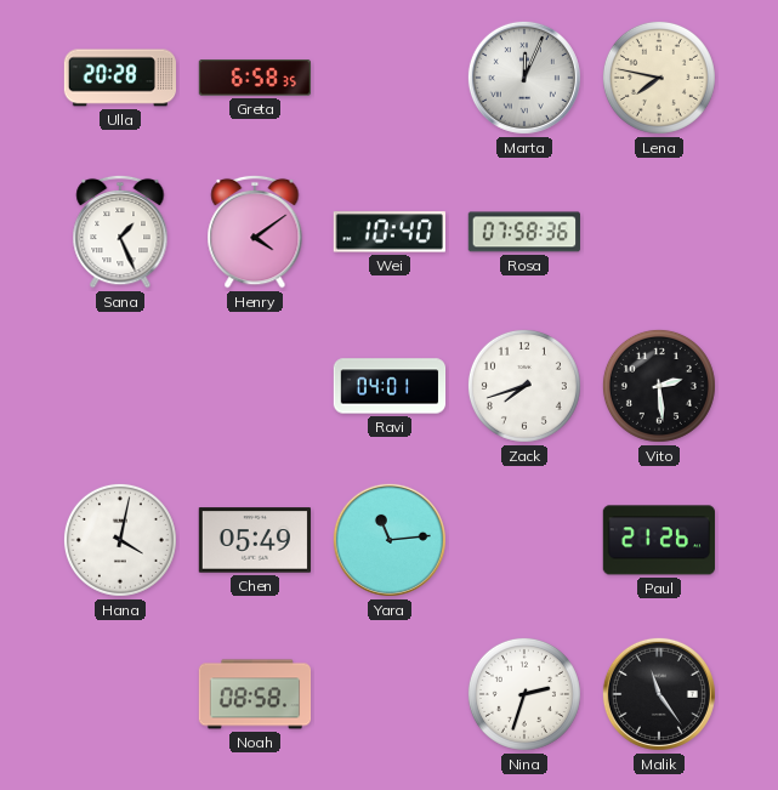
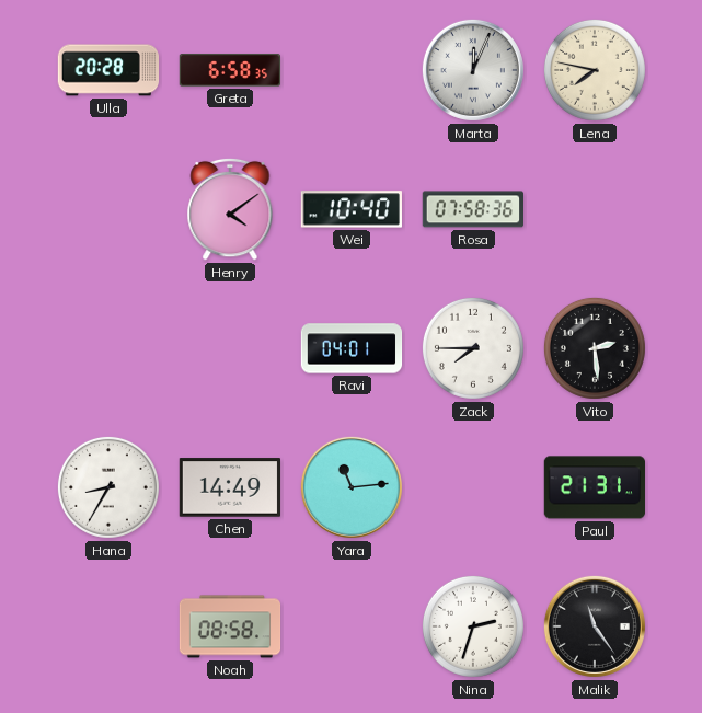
Sana: 1:26 -> none
Zack: 7:42 -> 7:45
Hana: 4:02 -> 8:35
Chen: 05:49 -> 14:49
Paul: 21:26 -> 21:31
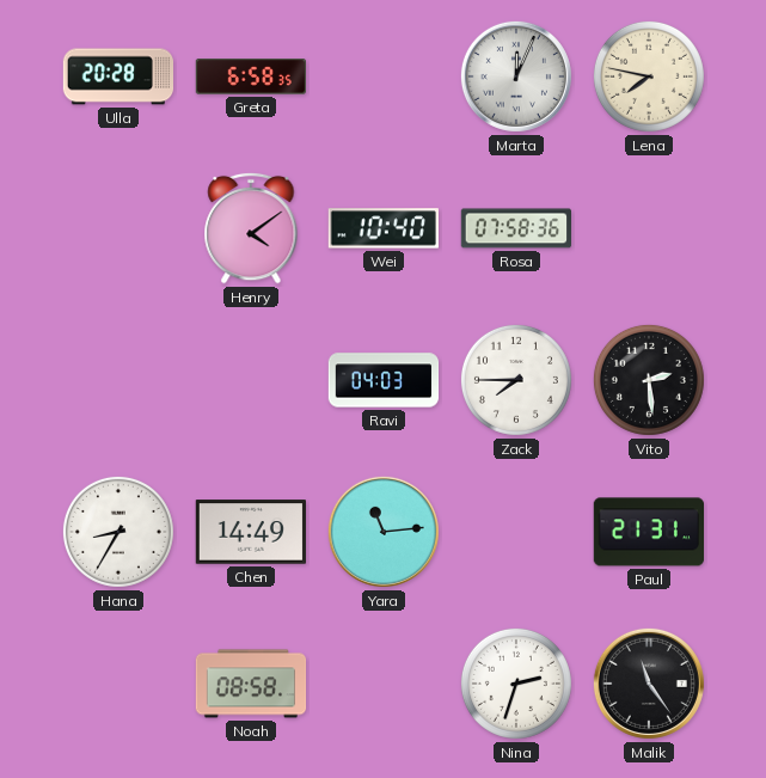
Ravi: 04:01 -> 04:03
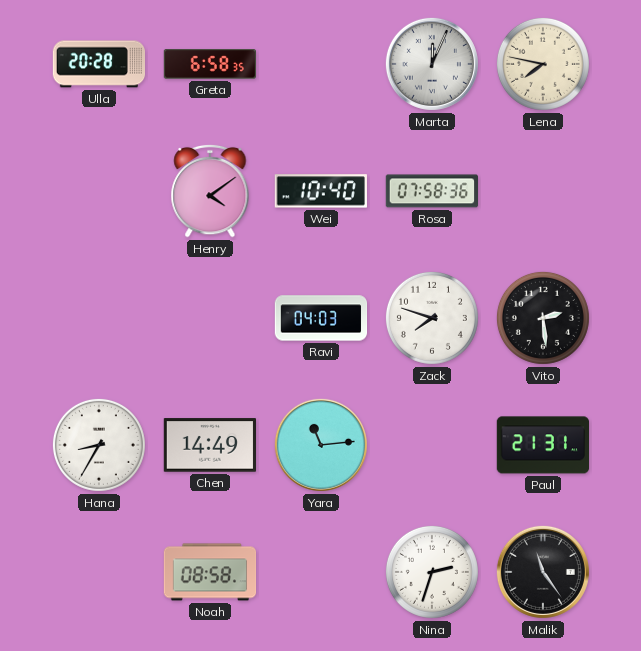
Zack: 7:45 -> 7:48
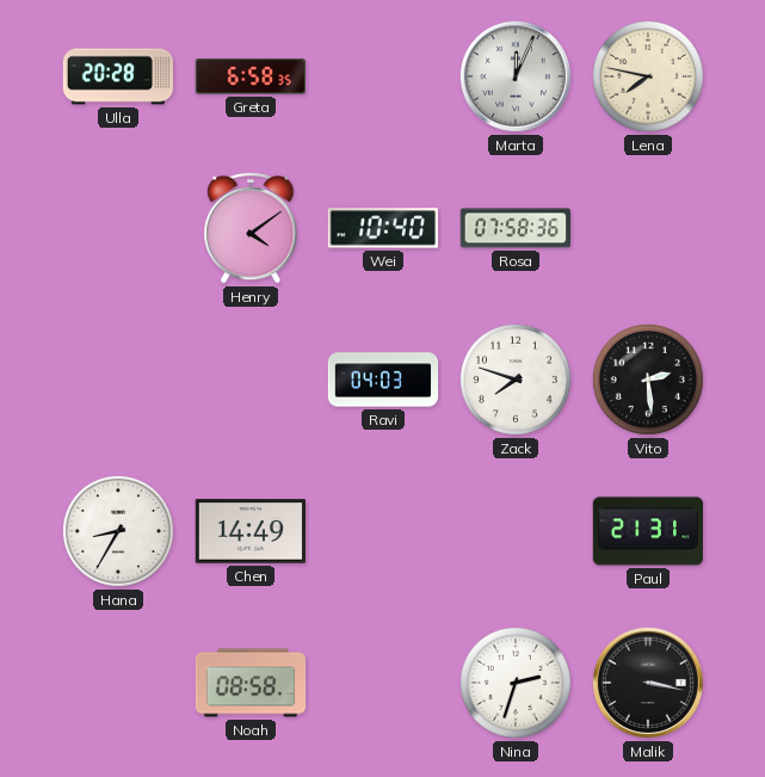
Yara: 11:14 -> none
Malik: 11:24 -> 3:17
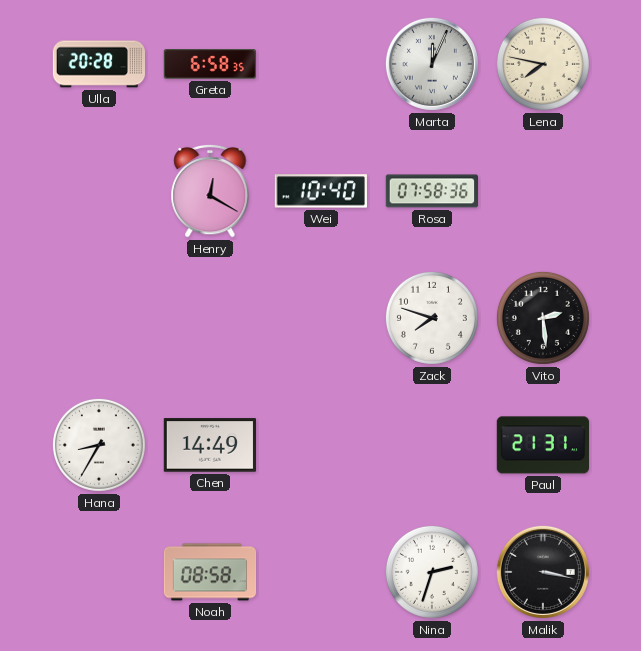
Henry: 4:09 -> 12:20
Ravi: 04:03 -> none
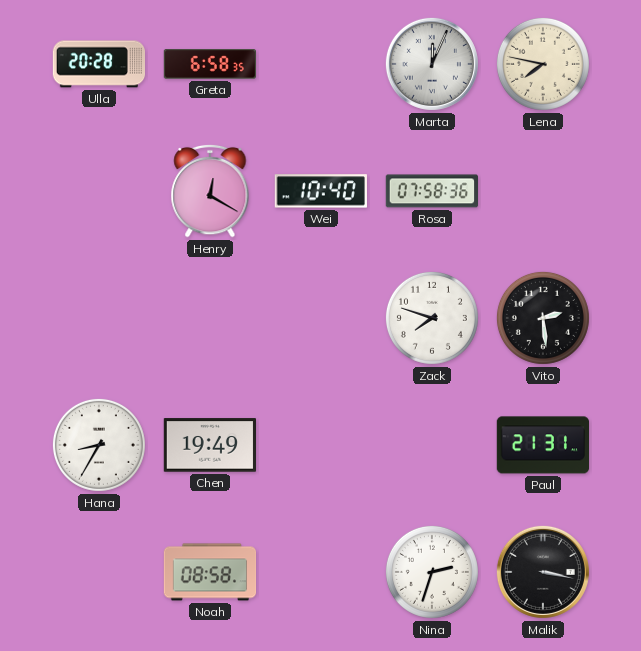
Chen: 14:49 -> 19:49
